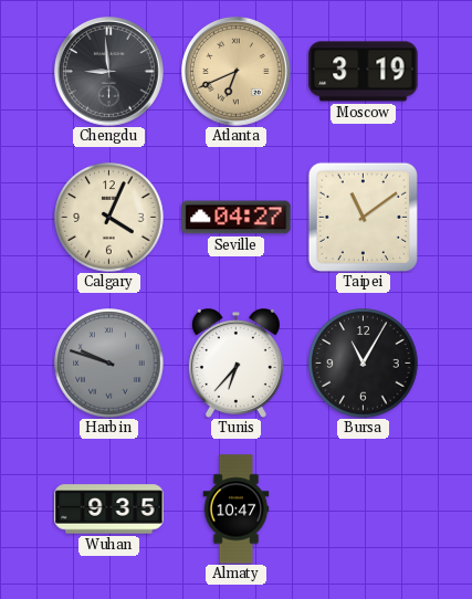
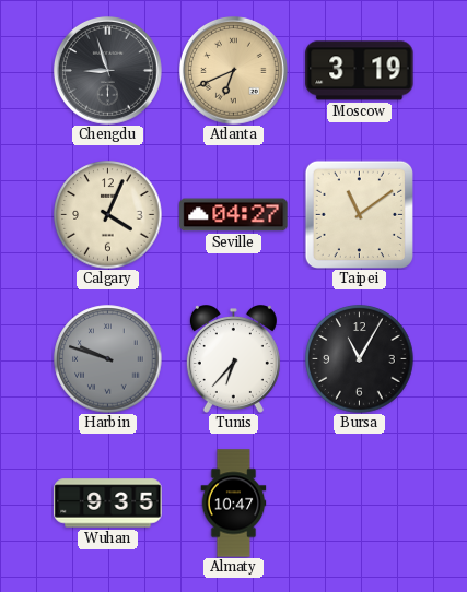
Chengdu: 8:59 -> 8:57
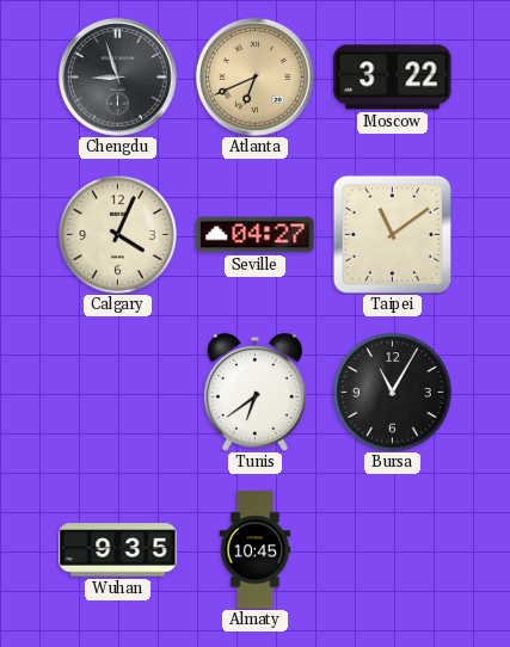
Moscow: 3:19 -> 3:22
Harbin: 9:48 -> none
Tunis: 6:37 -> 6:39
Almaty: 10:47 -> 10:45
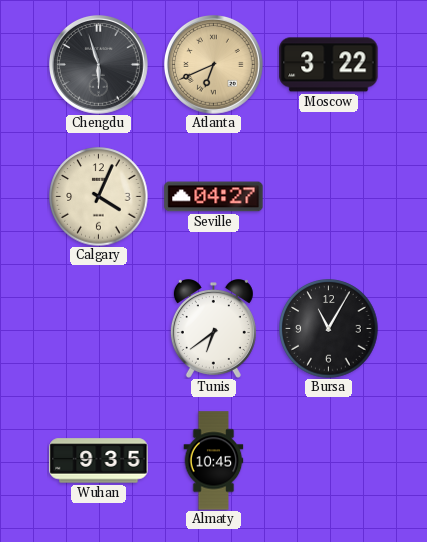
Chengdu: 8:57 -> 5:57
Taipei: 11:09 -> none
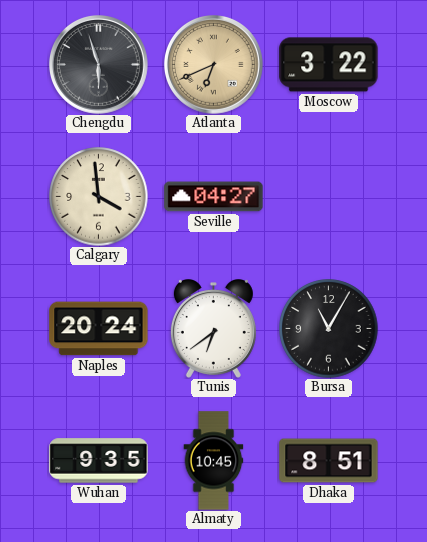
Calgary: 4:04 -> 3:59
Naples: none -> 20:24
Dhaka: none -> 8:51
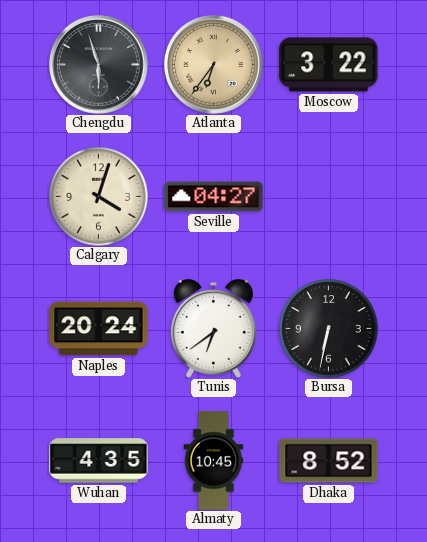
Atlanta: 6:41 -> 6:36
Calgary: 3:59 -> 4:03
Bursa: 11:05 -> 6:32
Wuhan: 9:35 -> 4:35
Dhaka: 8:51 -> 8:52
